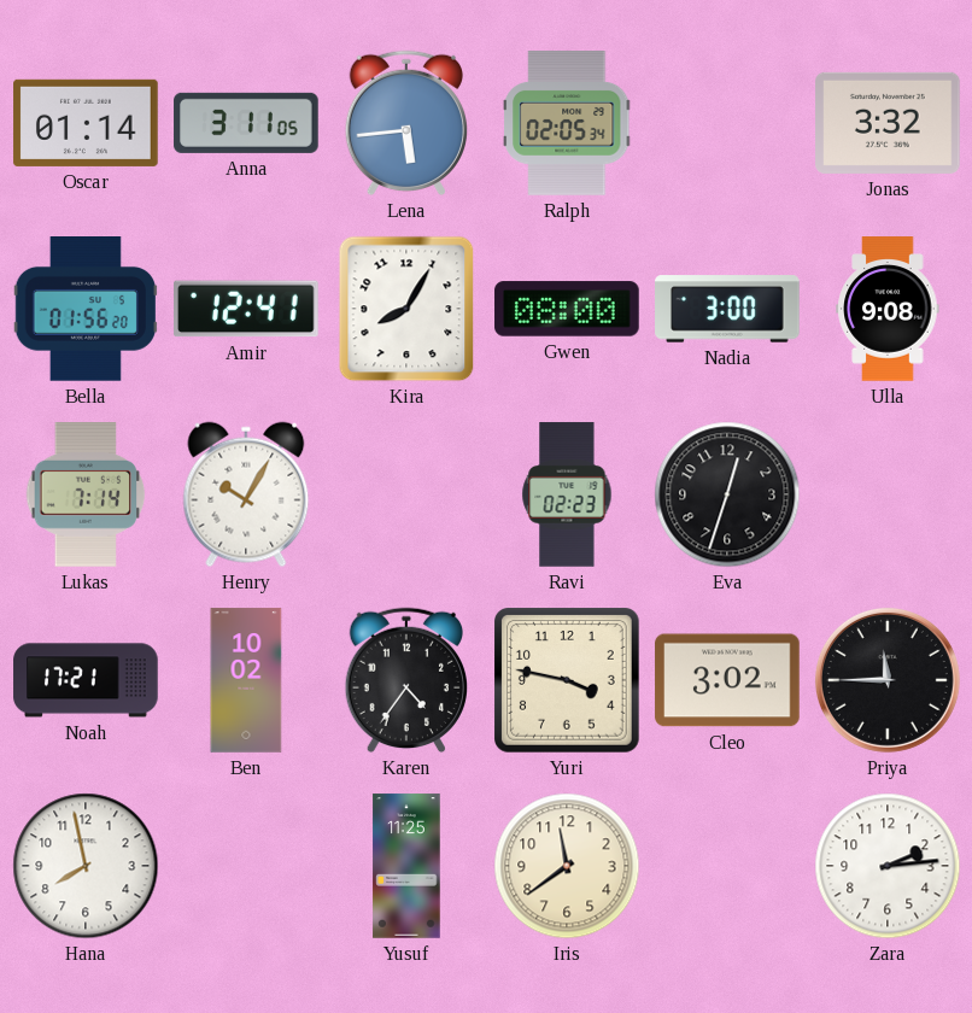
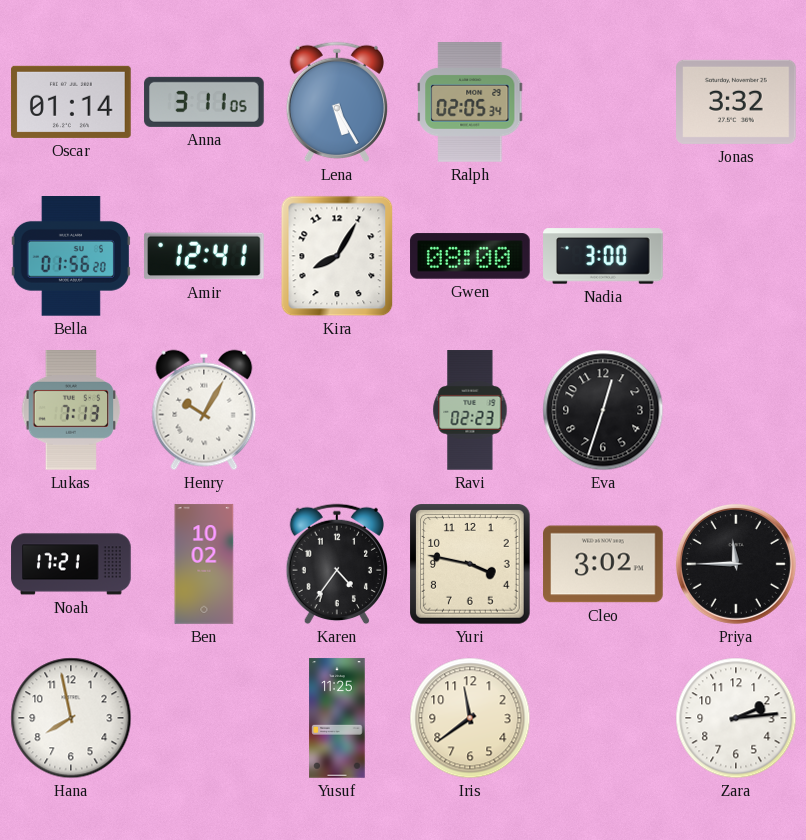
Lena: 5:44 -> 5:25
Ulla: 9:08 -> none
Lukas: 7:14 -> 7:13
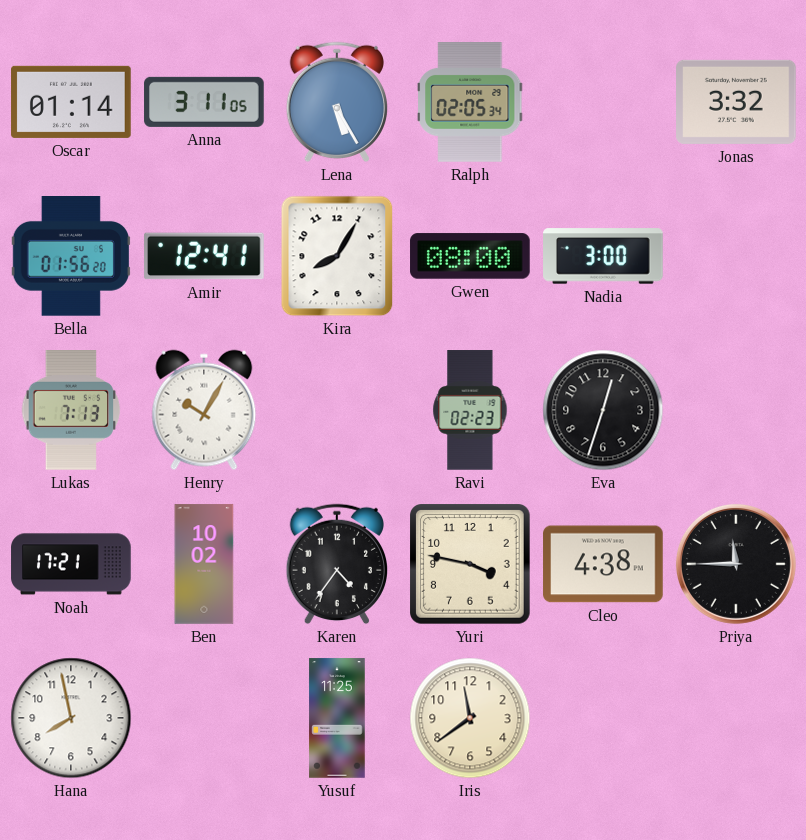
Cleo: 3:02 -> 4:38
Zara: 2:14 -> none
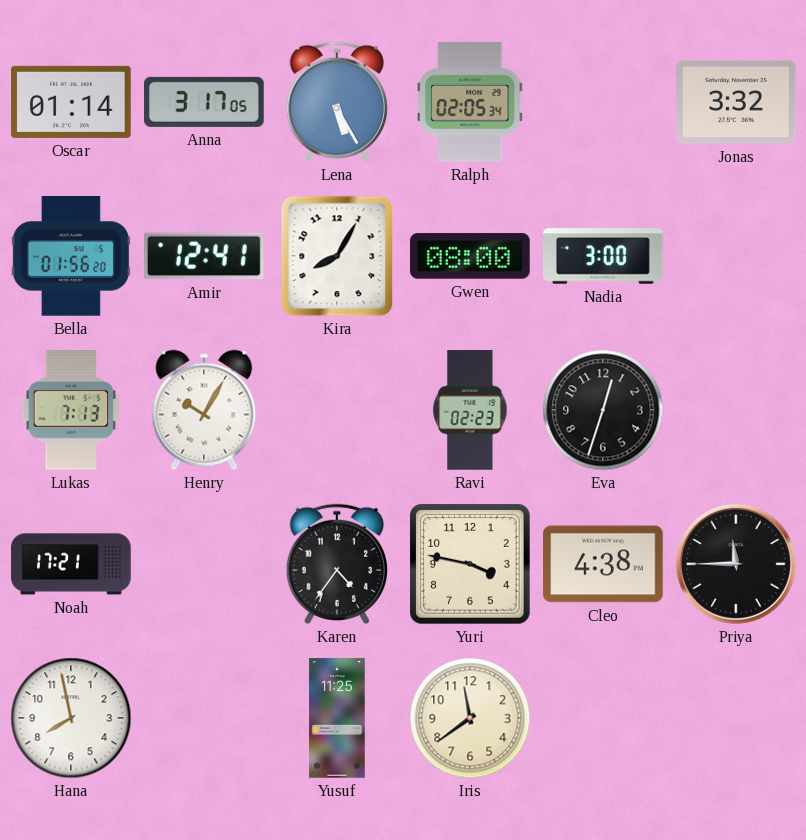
Anna: 3:11 -> 3:17
Ben: 10:02 -> none
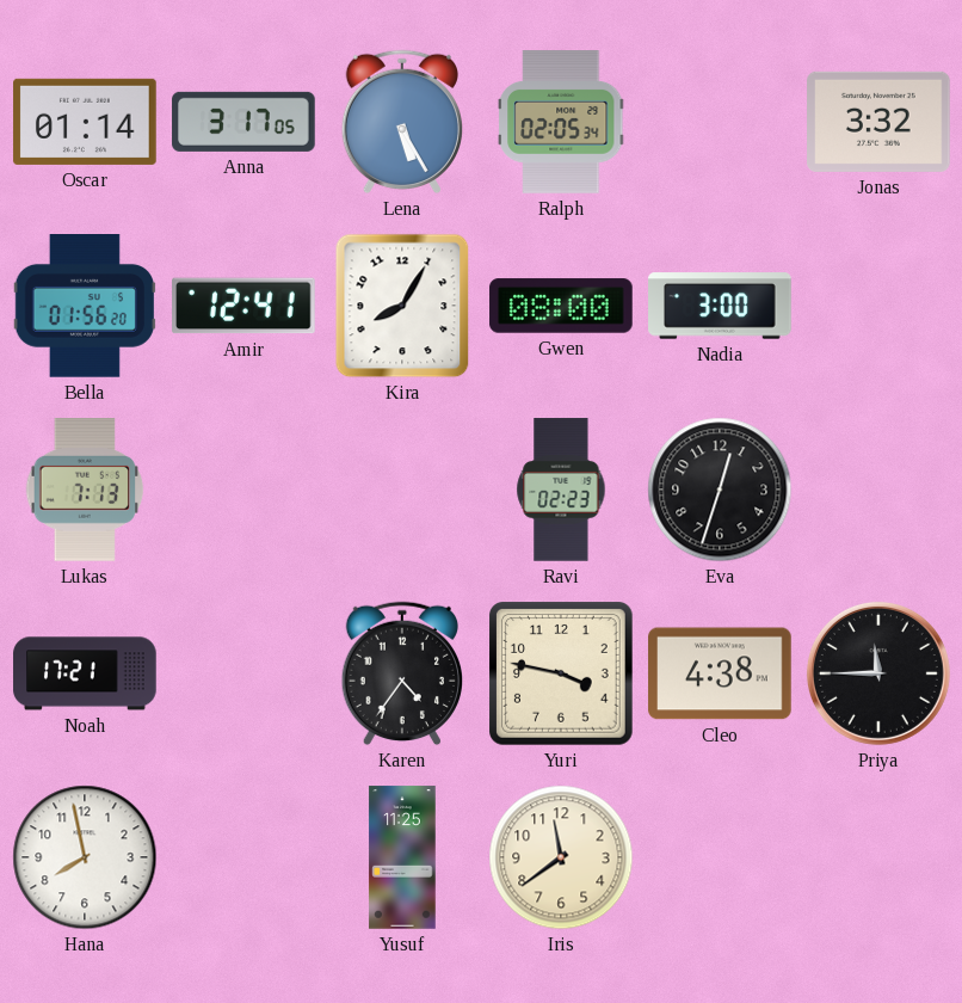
Henry: 10:05 -> none
